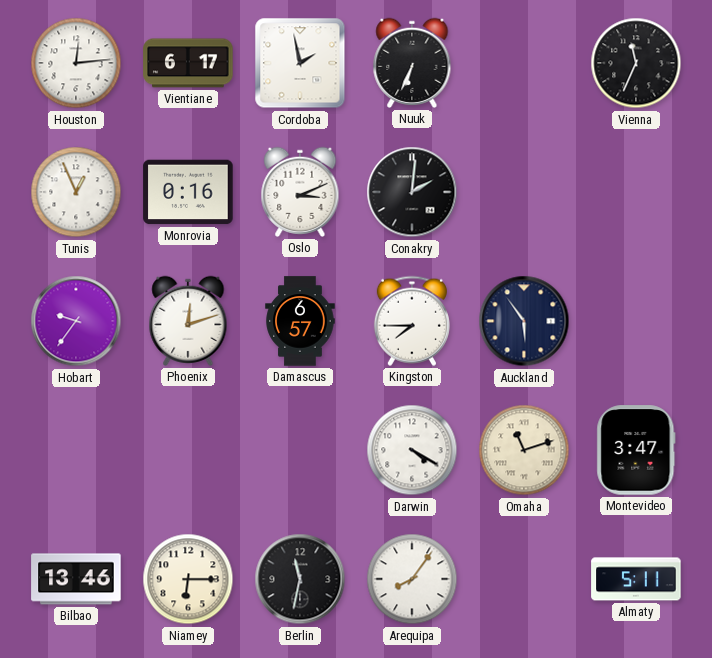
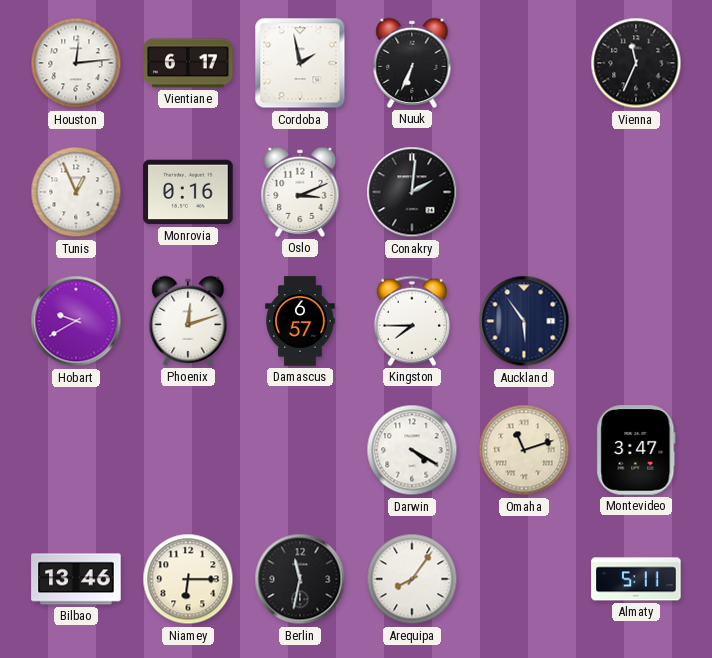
Hobart: 9:36 -> 9:40
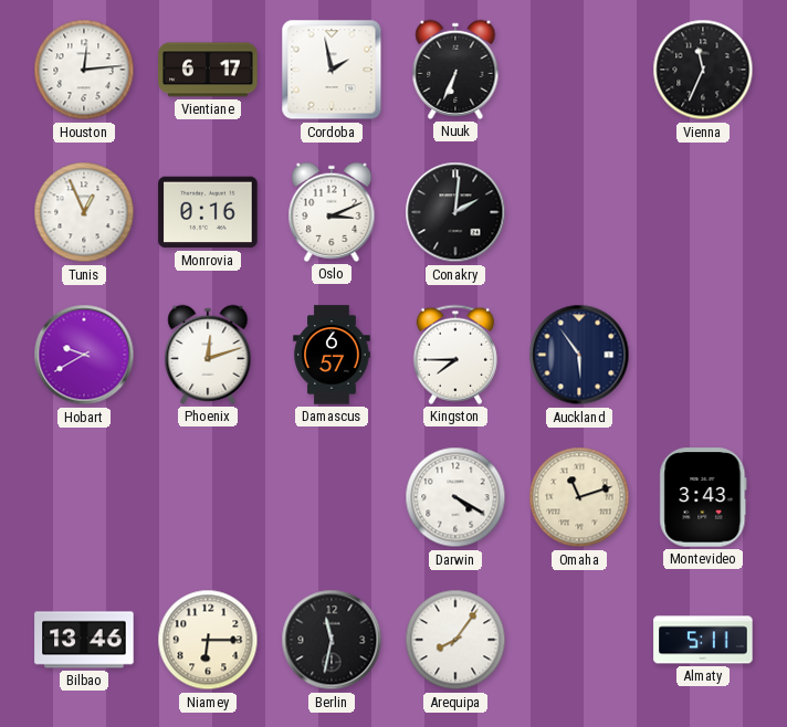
Montevideo: 3:47 -> 3:43
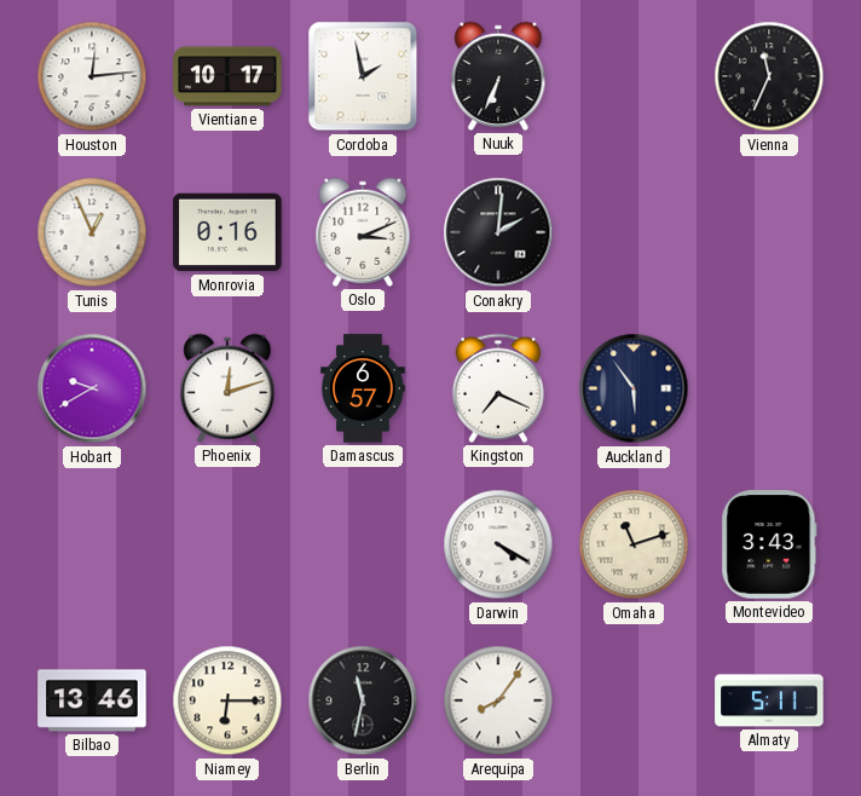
Vientiane: 6:17 -> 10:17
Kingston: 7:45 -> 7:19
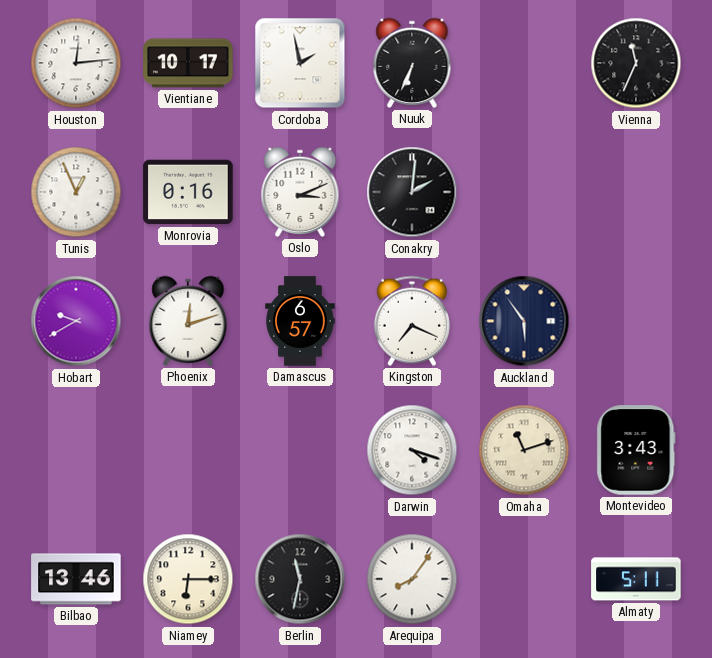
Darwin: 4:20 -> 4:18
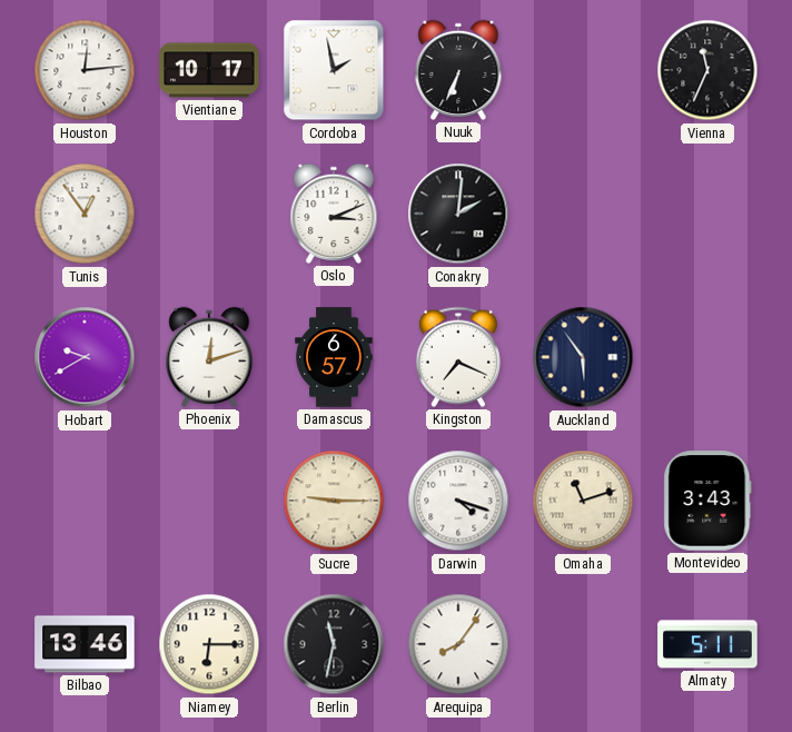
Tunis: 12:56 -> 12:54
Monrovia: 0:16 -> none
Sucre: none -> 9:15
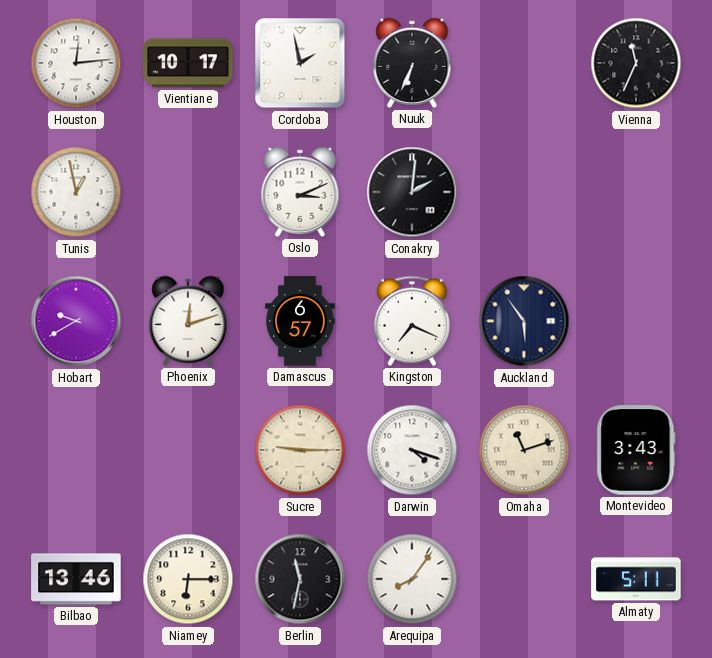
Tunis: 12:54 -> 12:58
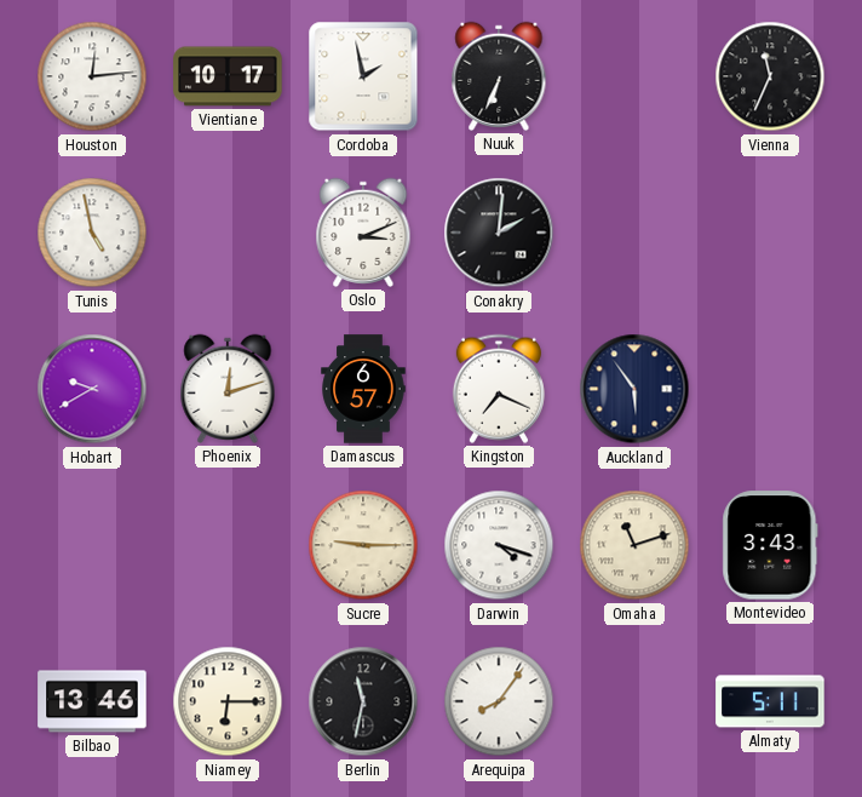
Tunis: 12:58 -> 4:58
